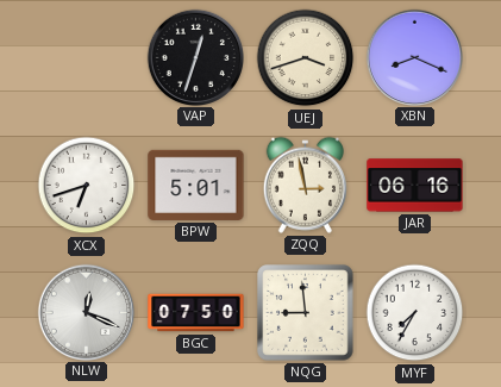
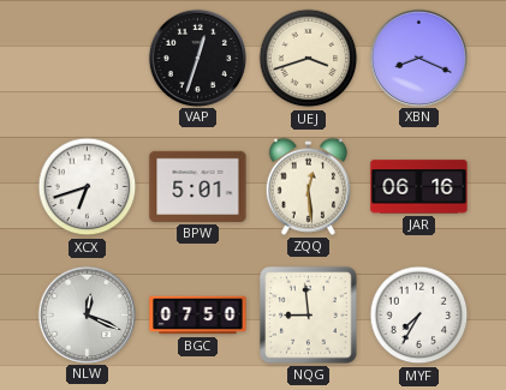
ZQQ: 2:58 -> 12:29
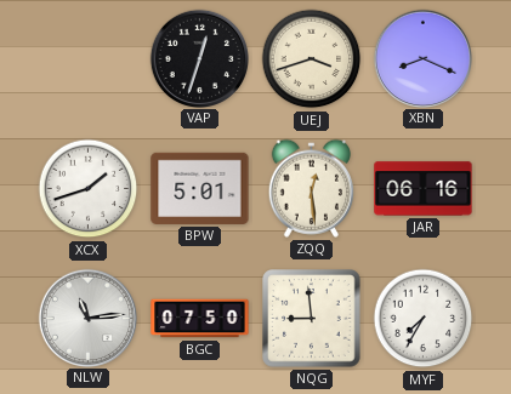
XCX: 6:42 -> 1:42
NLW: 12:19 -> 11:14
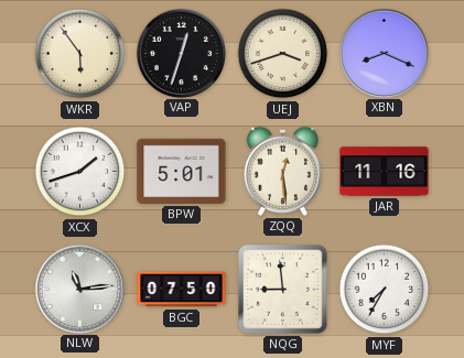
WKR: none -> 5:54
JAR: 06:16 -> 11:16
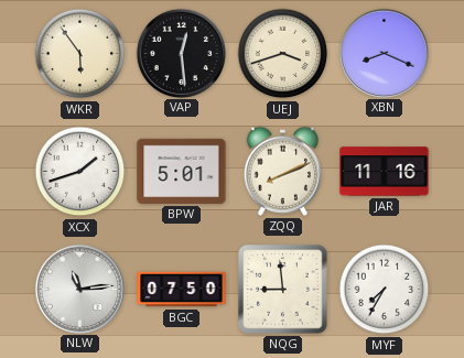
VAP: 12:33 -> 12:29
ZQQ: 12:29 -> 8:11
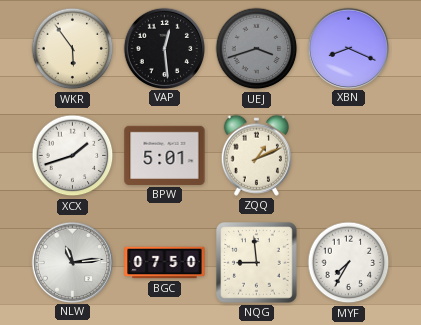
UEJ dial: cream -> grey
ZQQ: 8:11 -> 1:11
JAR: 11:16 -> none
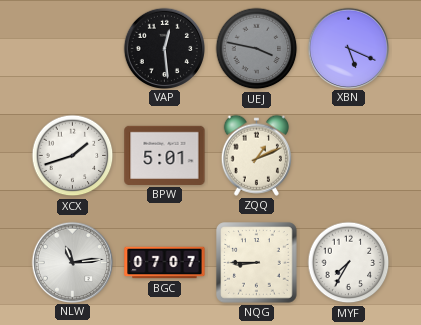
WKR: 5:54 -> none
UEJ: 3:42 -> 3:47
XBN: 8:19 -> 5:19
BGC: 07:50 -> 07:07
NQG: 8:59 -> 8:45
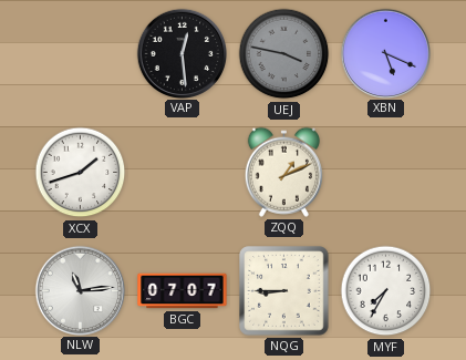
BPW: 5:01 -> none
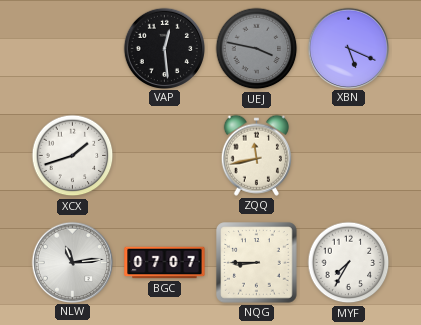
ZQQ: 1:11 -> 11:43
